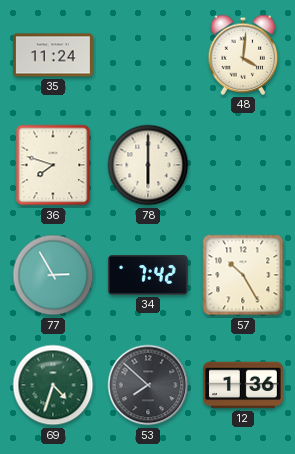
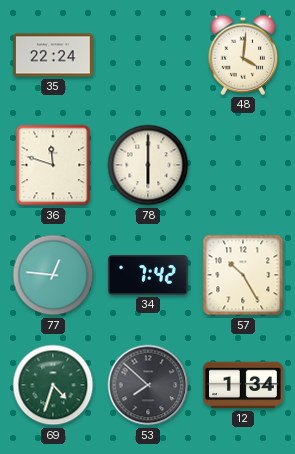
35: 11:24 -> 22:24
36: 7:48 -> 11:48
77: 2:55 -> 12:46
12: 1:36 -> 1:34
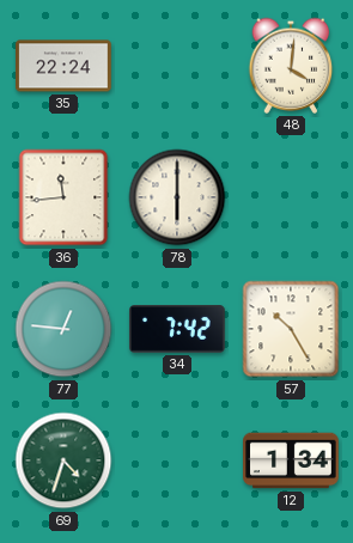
36: 11:48 -> 11:44
53: 7:52 -> none
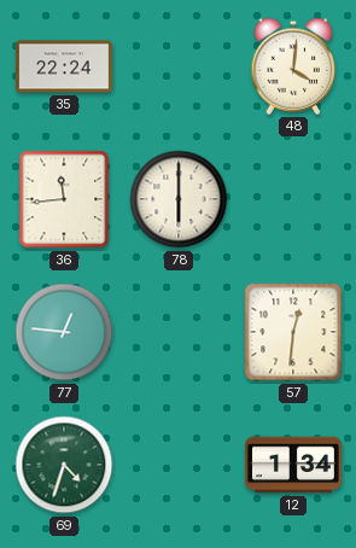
34: 7:42 -> none
57: 10:25 -> 12:31
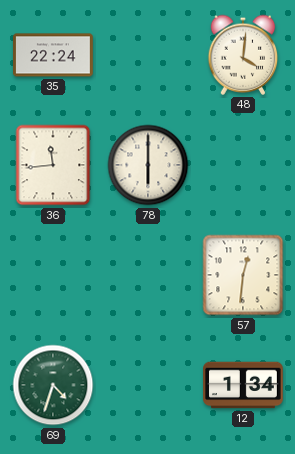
77: 12:46 -> none
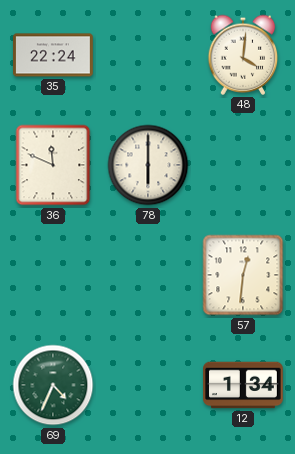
36: 11:44 -> 11:49
69: 4:33 -> 4:34
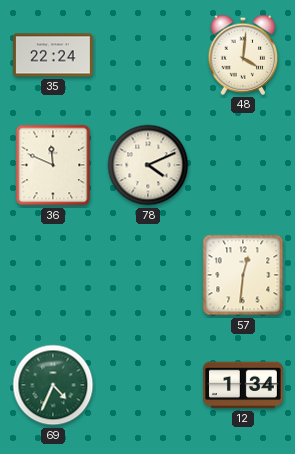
78: 6:00 -> 4:11
